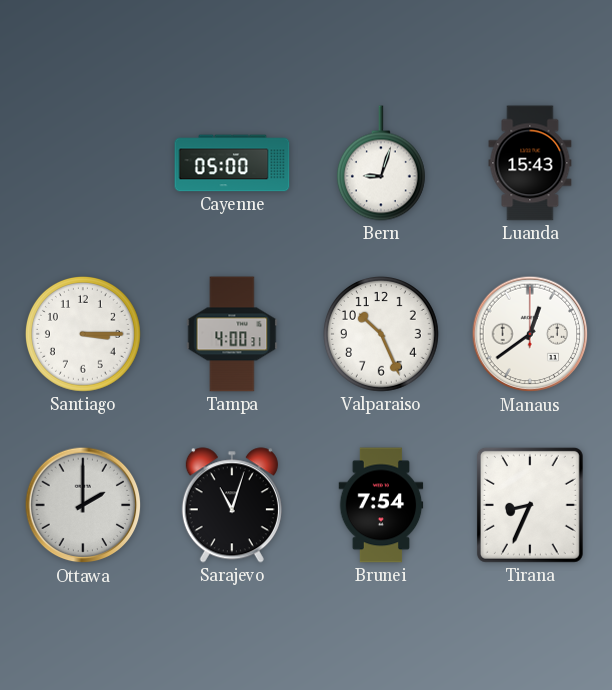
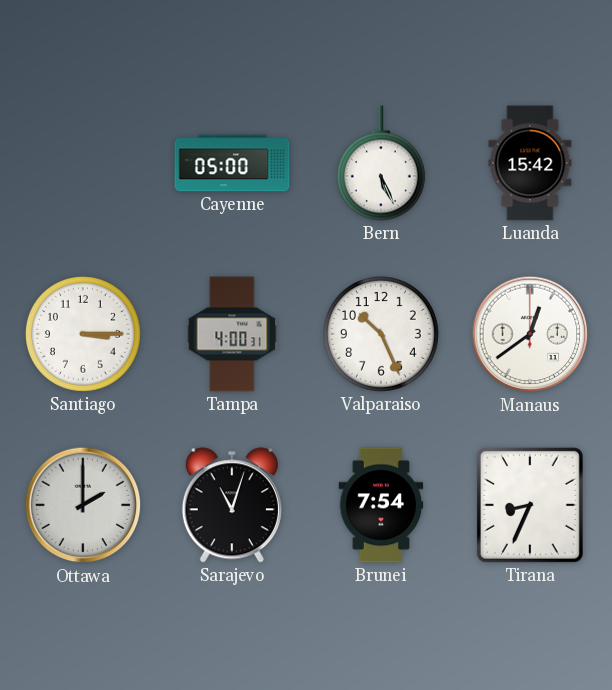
Bern: 9:03 -> 5:26
Luanda: 15:43 -> 15:42
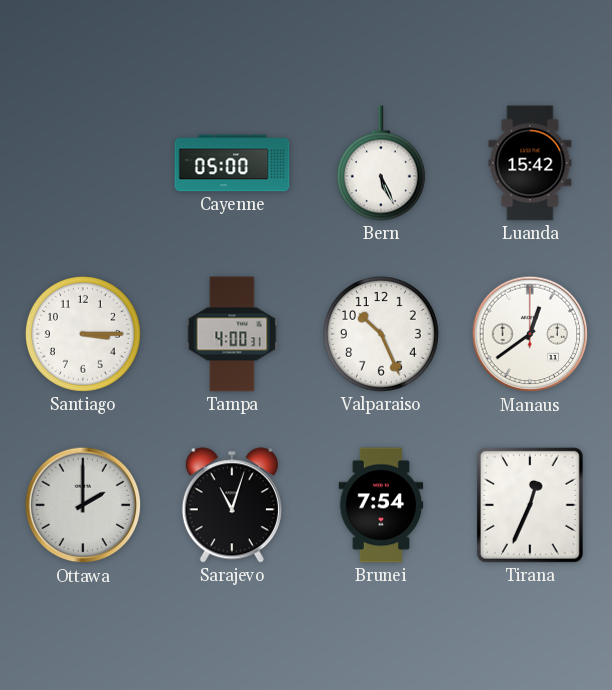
Tirana: 8:34 -> 12:34
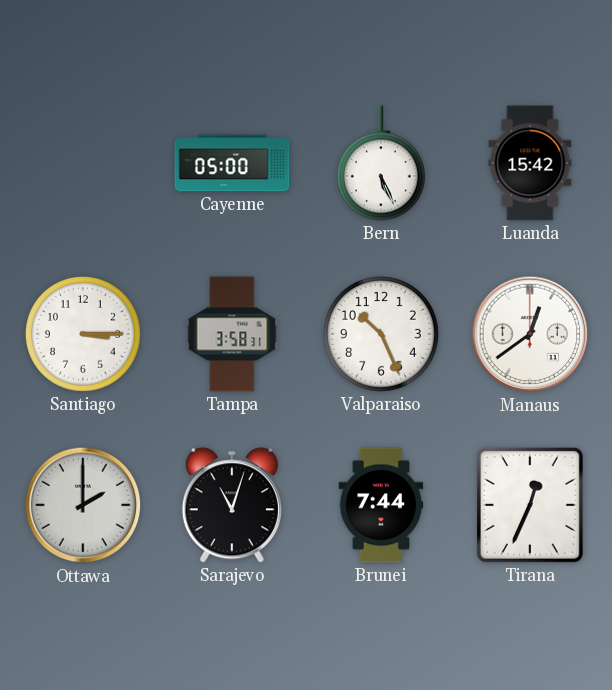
Tampa: 4:00 -> 3:58
Brunei: 7:54 -> 7:44
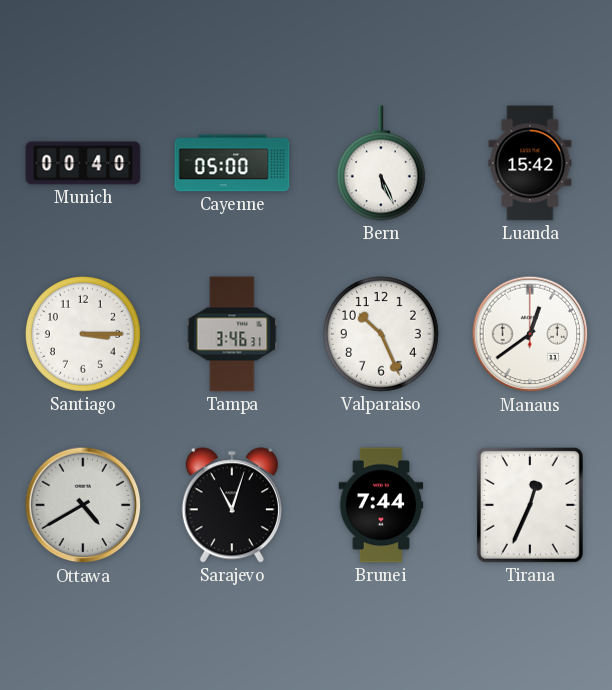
Munich: none -> 00:40
Tampa: 3:58 -> 3:46
Ottawa: 2:00 -> 4:40
